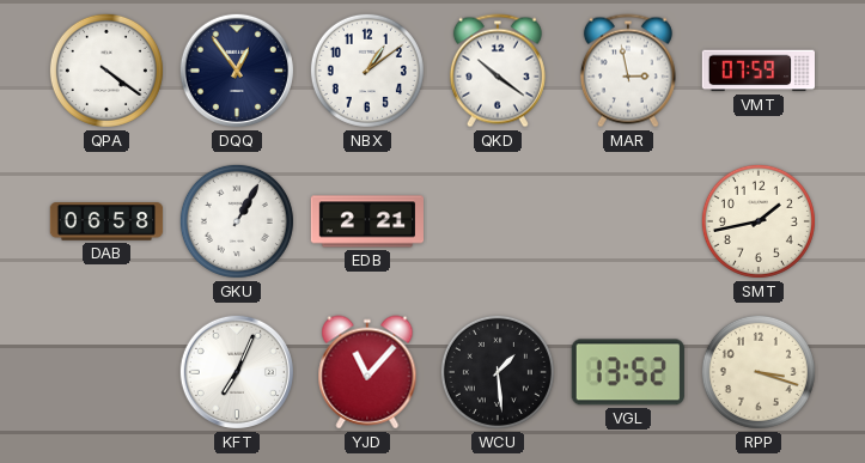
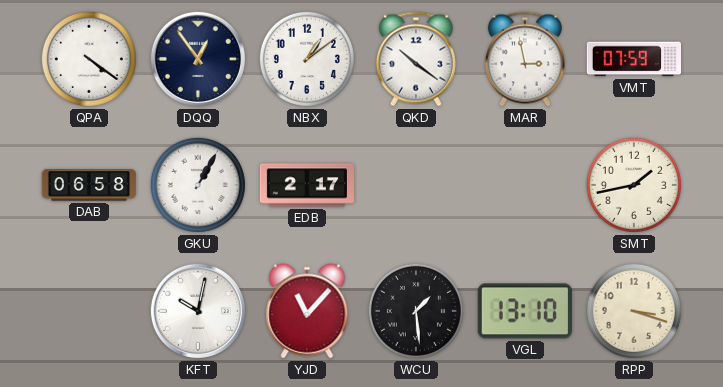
EDB: 2:21 -> 2:17
KFT: 7:04 -> 10:02
VGL: 13:52 -> 13:10
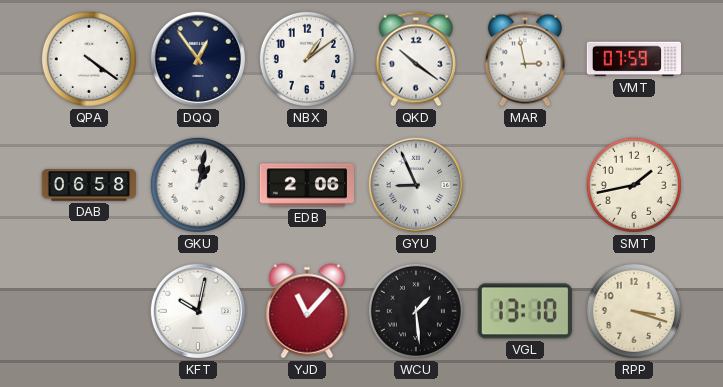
GKU: 1:05 -> 1:02
EDB: 2:17 -> 2:06
GYU: none -> 8:56
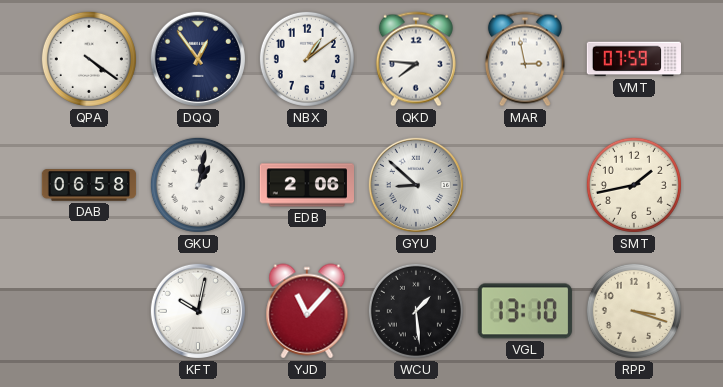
QKD: 10:21 -> 7:46
GYU: 8:56 -> 8:52
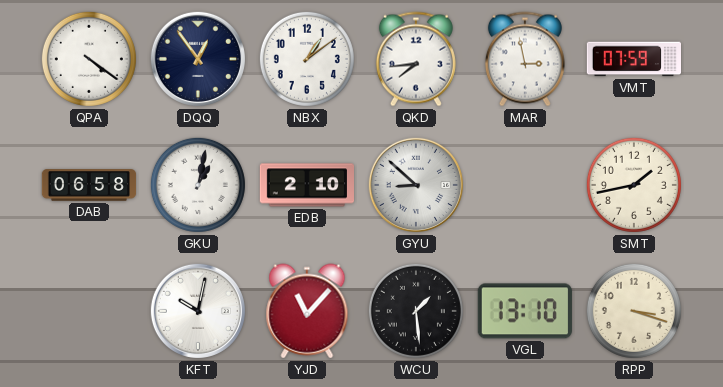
QKD: 7:46 -> 7:44
EDB: 2:06 -> 2:10
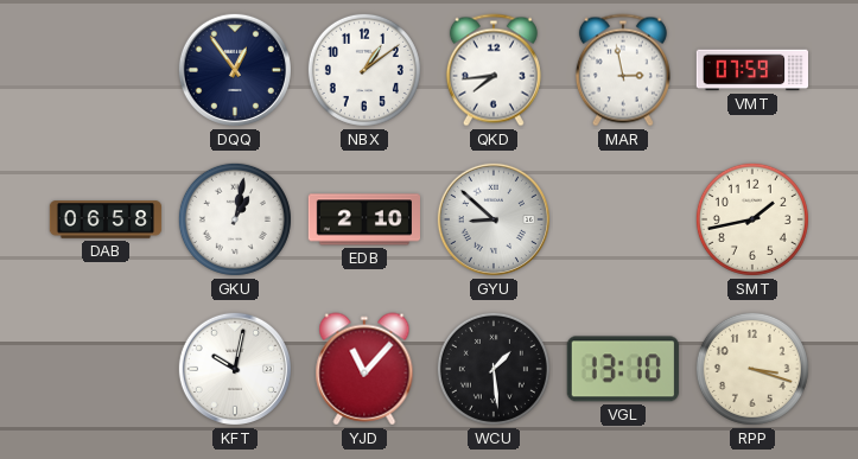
QPA: 4:21 -> none
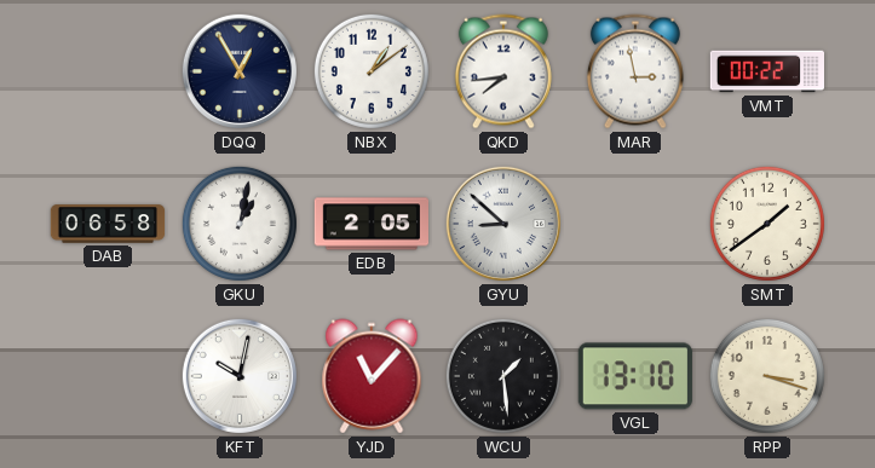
DQQ: 12:54 -> 12:55
VMT: 07:59 -> 00:22
EDB: 2:10 -> 2:05
SMT: 1:43 -> 1:39
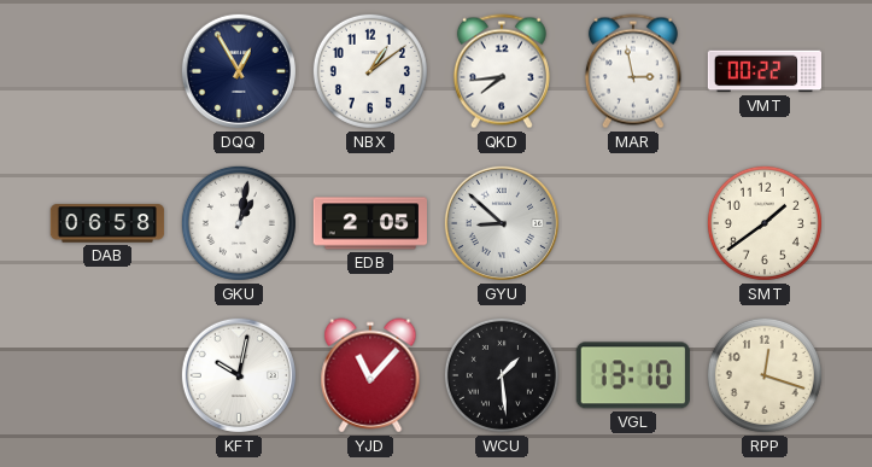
RPP: 3:18 -> 12:18
